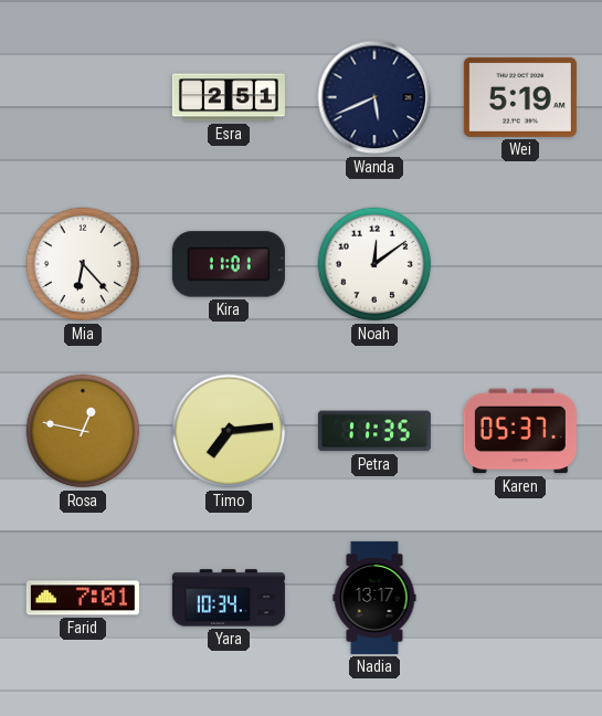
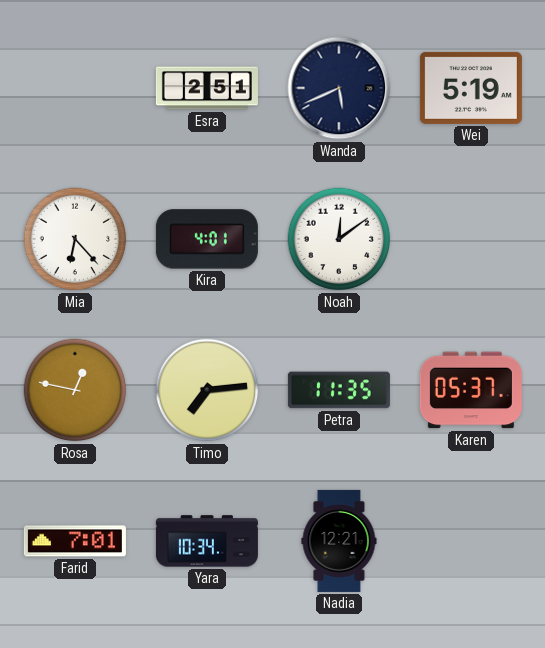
Kira: 11:01 -> 4:01
Nadia: 13:17 -> 12:21
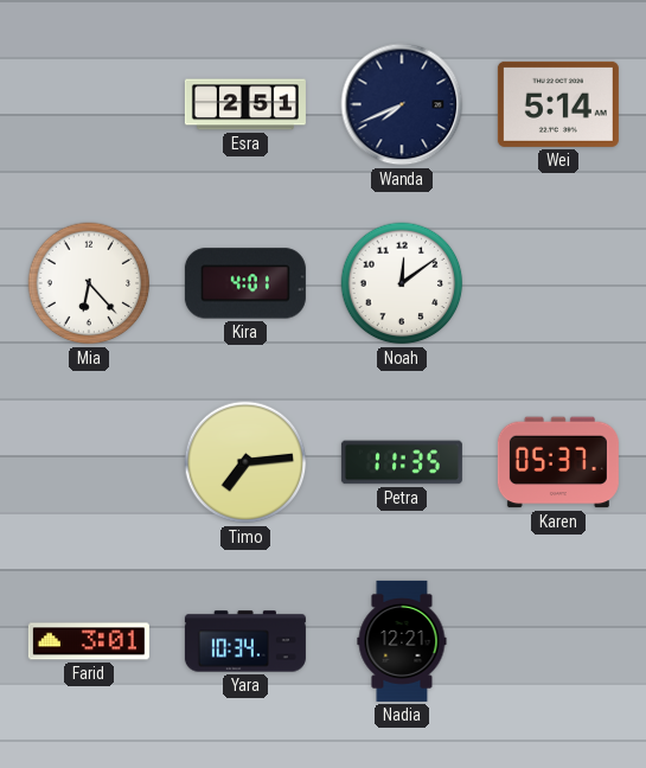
Wanda: 5:41 -> 7:41
Wei: 5:19 -> 5:14
Rosa: 12:47 -> none
Farid: 7:01 -> 3:01
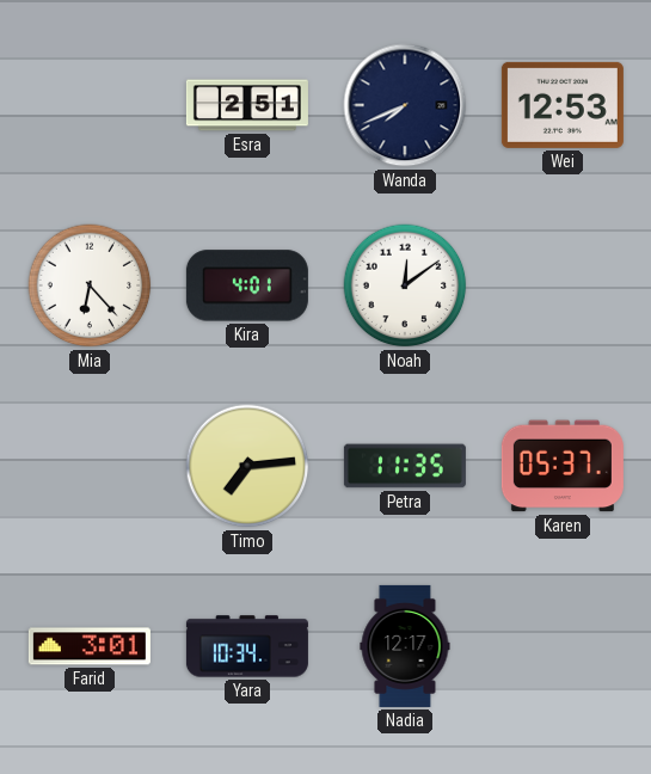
Wei: 5:14 -> 12:53
Nadia: 12:21 -> 12:17
